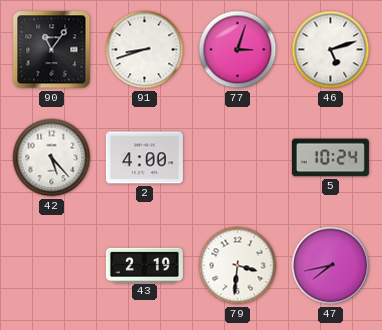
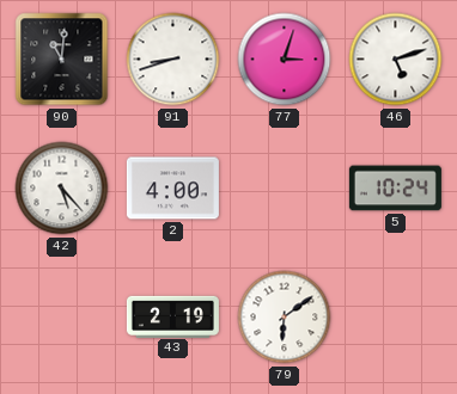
90: 11:06 -> 11:01
79: 3:31 -> 6:09
47: 7:43 -> none
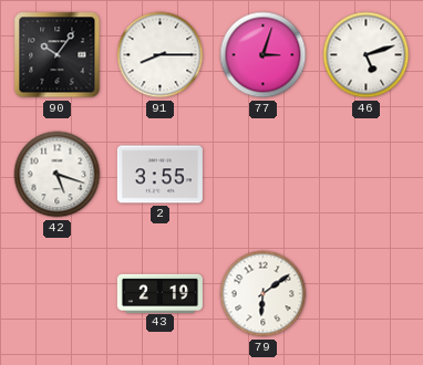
90: 11:01 -> 10:06
91: 8:42 -> 8:15
42: 5:23 -> 5:18
2: 4:00 -> 3:55
5: 10:24 -> none
